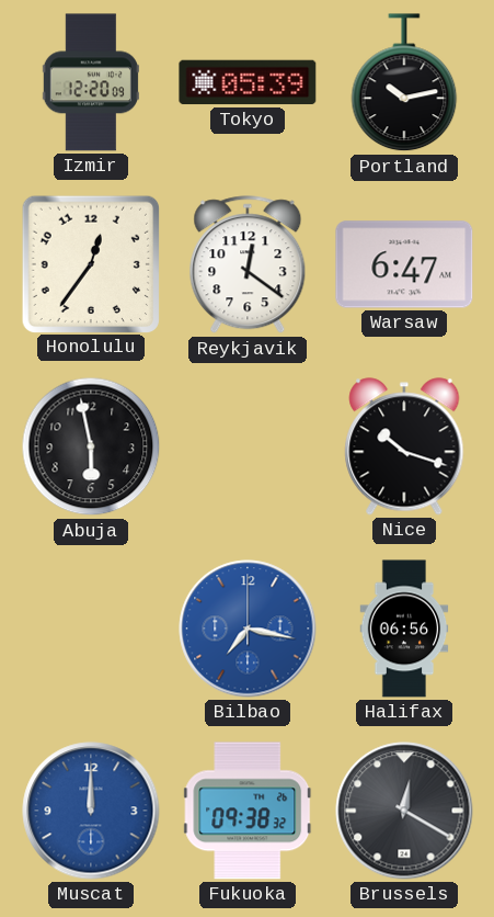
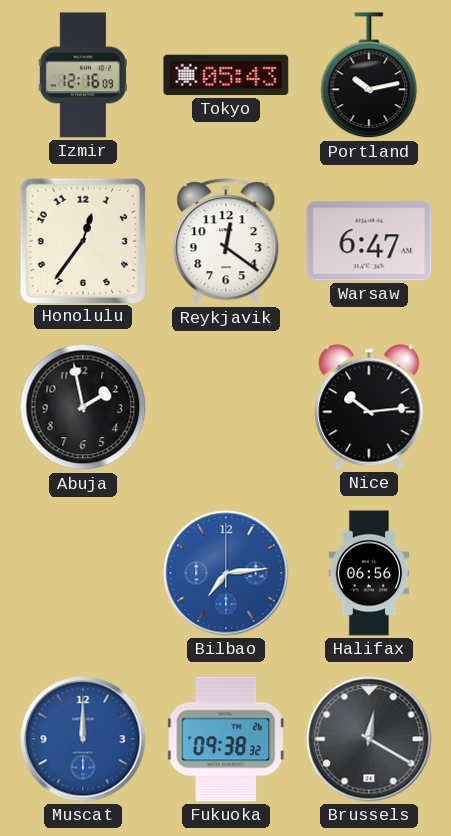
Izmir: 12:20 -> 12:16
Tokyo: 05:39 -> 05:43
Abuja: 5:58 -> 1:58
Nice: 10:18 -> 10:14
Bilbao: 7:17 -> 7:14
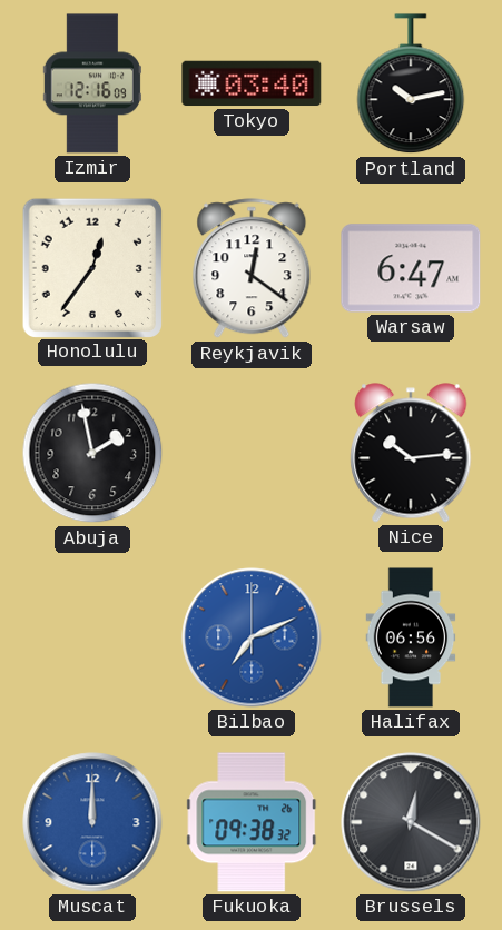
Tokyo: 05:43 -> 03:40
Bilbao: 7:14 -> 7:11
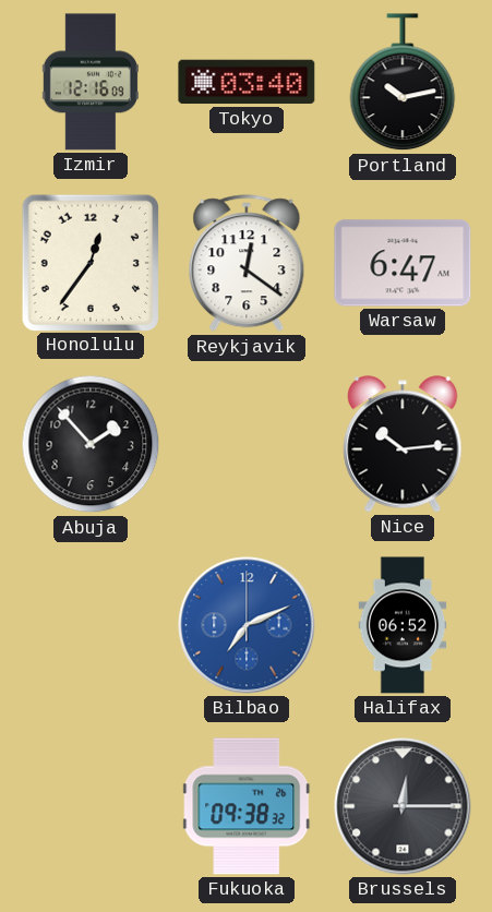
Abuja: 1:58 -> 1:53
Halifax: 06:56 -> 06:52
Muscat: 12:00 -> none
Brussels: 12:20 -> 12:15
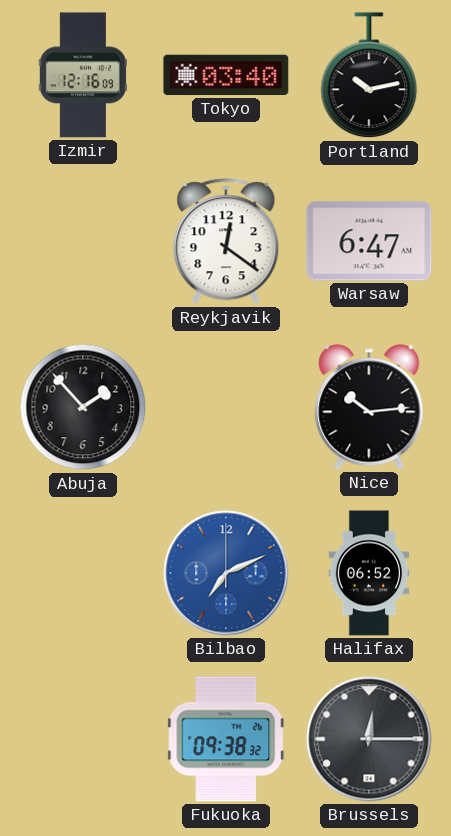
Honolulu: 12:36 -> none
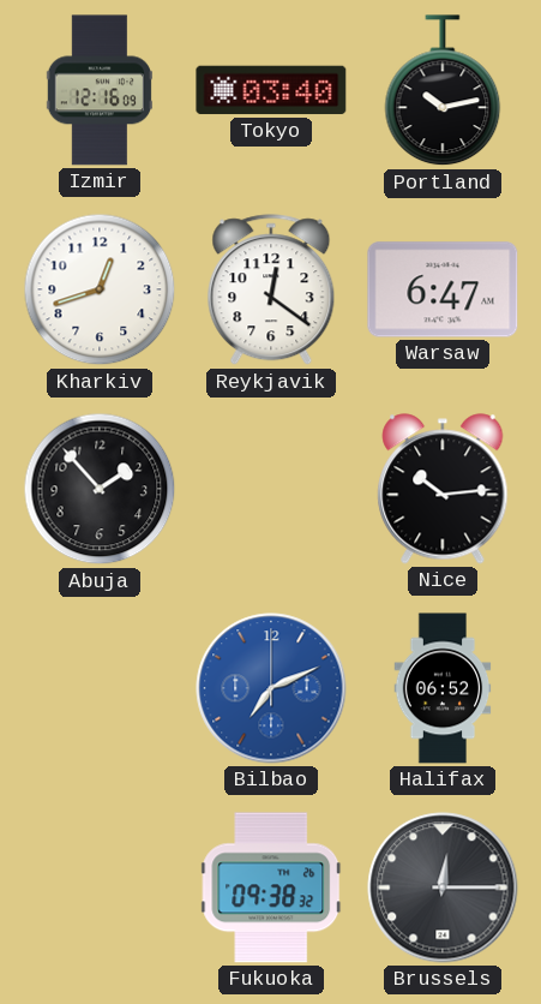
Kharkiv: none -> 12:42
